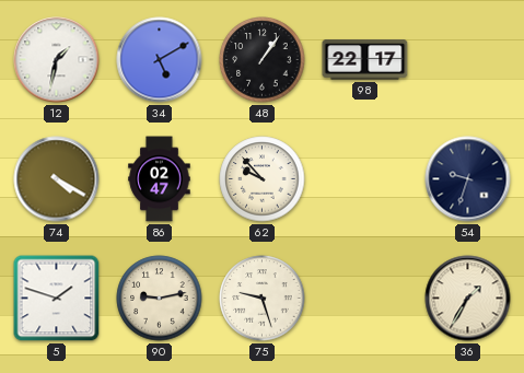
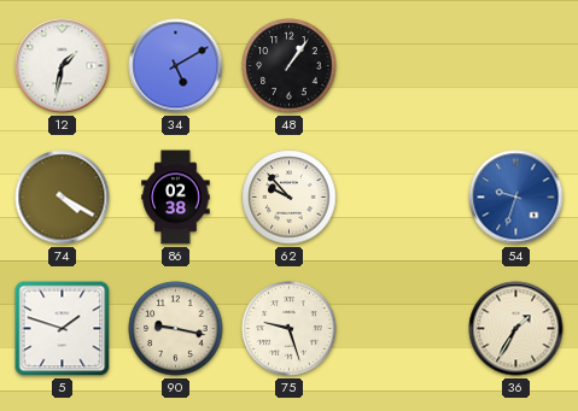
98: 22:17 -> none
86: 02:47 -> 02:38
54 dial: navy -> blue
90: 9:13 -> 9:17
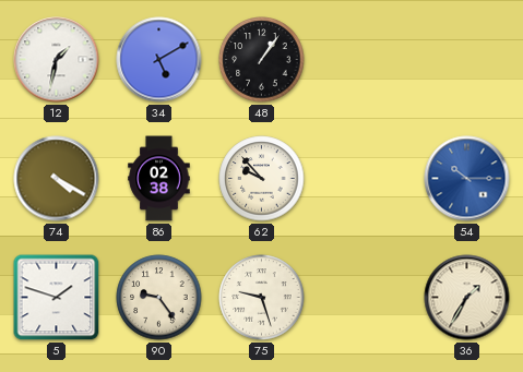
54: 9:33 -> 10:15
90: 9:17 -> 9:24
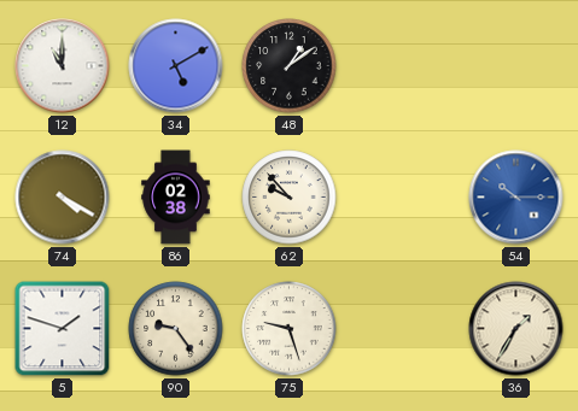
12: 1:32 -> 11:00
48: 1:06 -> 1:09
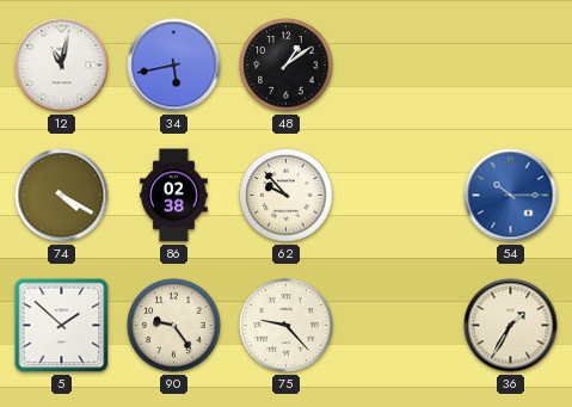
12: 11:00 -> 11:02
34: 5:10 -> 5:43
5: 1:48 -> 1:52
75: 9:27 -> 9:23
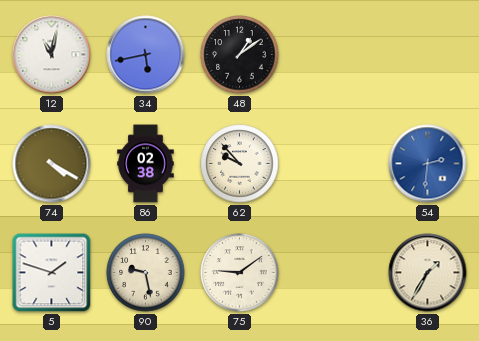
54: 10:15 -> 2:31
5: 1:52 -> 1:48
90: 9:24 -> 9:28
75: 9:23 -> 9:09
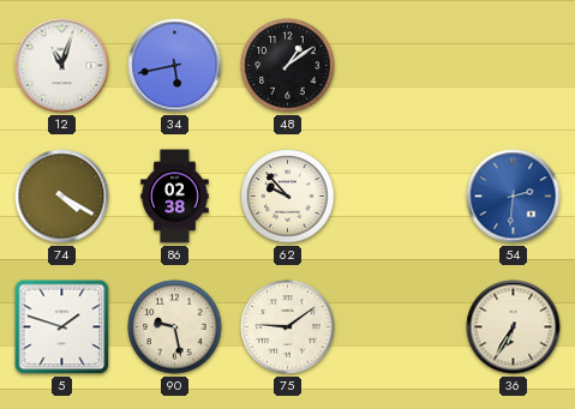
12: 11:02 -> 11:03
36: 1:35 -> 6:35
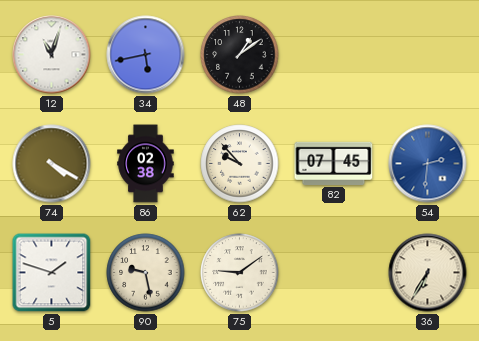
82: none -> 07:45
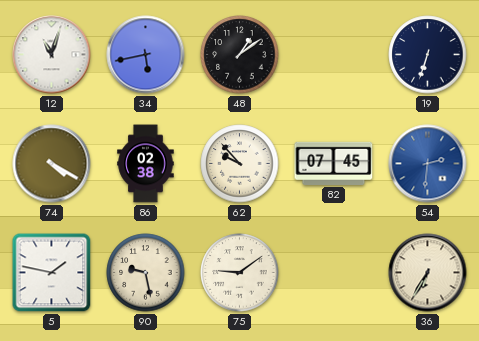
19: none -> 6:33
5: 1:48 -> 1:47
